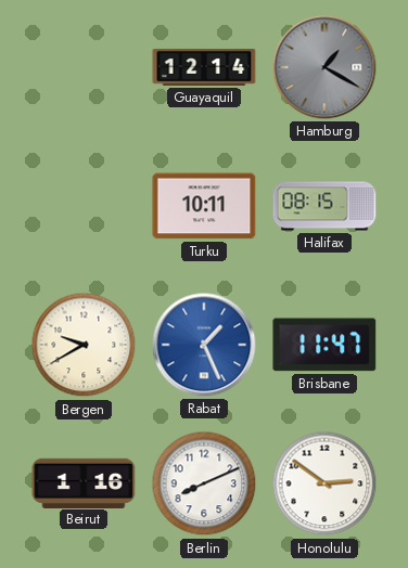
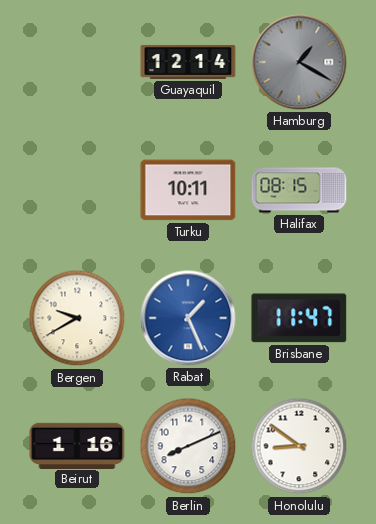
Honolulu: 2:51 -> 8:51
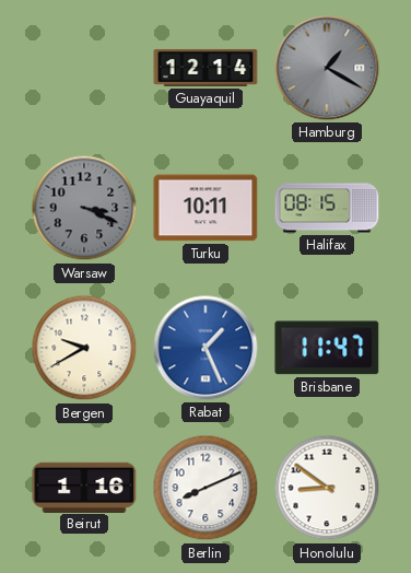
Warsaw: none -> 3:19
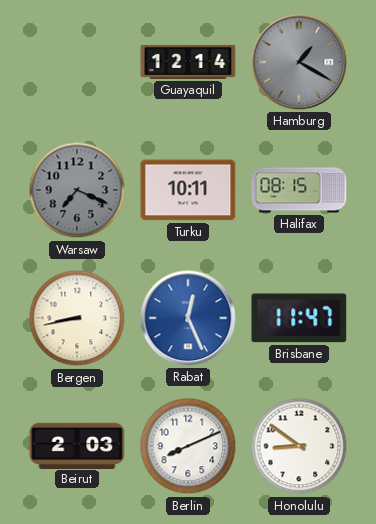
Warsaw: 3:19 -> 7:19
Bergen: 9:40 -> 8:43
Rabat: 1:26 -> 12:26
Beirut: 1:16 -> 2:03
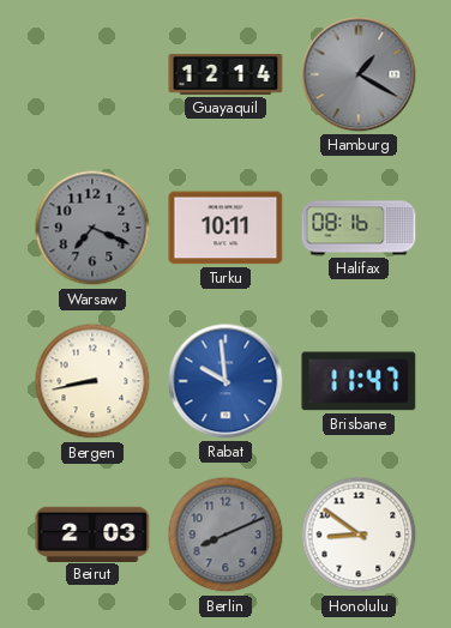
Halifax: 08:15 -> 08:16
Rabat: 12:26 -> 9:59
Berlin dial: white -> grey
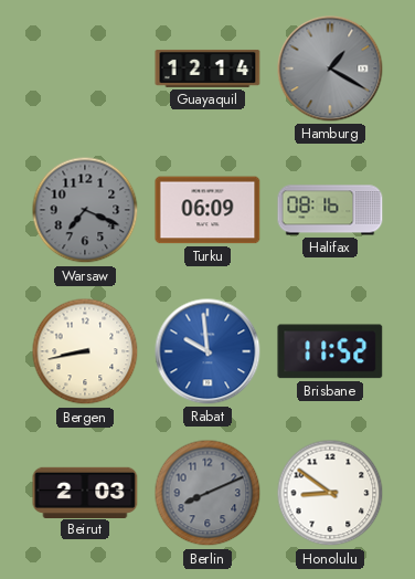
Turku: 10:11 -> 06:09
Brisbane: 11:47 -> 11:52
